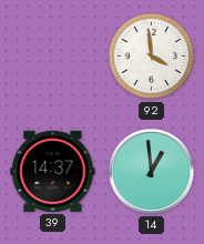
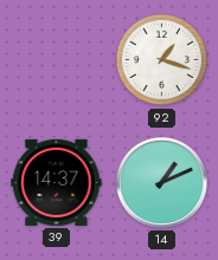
92: 3:59 -> 1:18
14: 12:59 -> 1:11
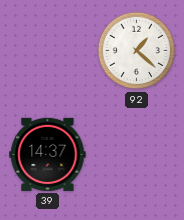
92: 1:18 -> 1:22
14: 1:11 -> none
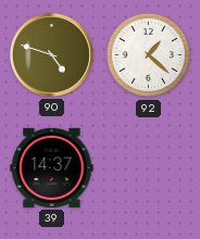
90: none -> 4:48
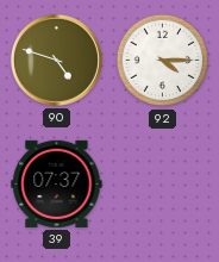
92: 1:22 -> 4:15
39: 14:37 -> 07:37
